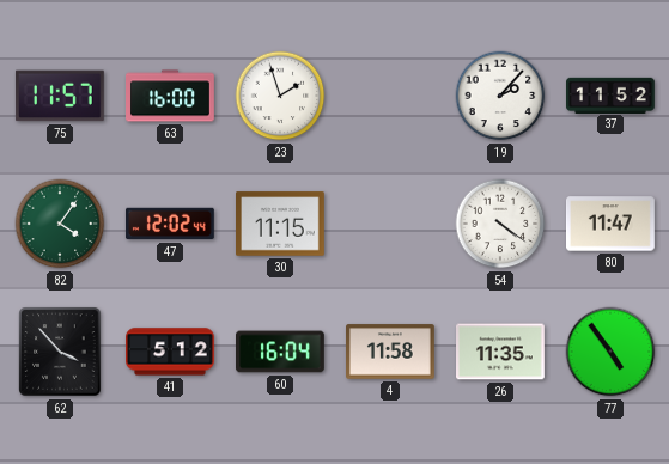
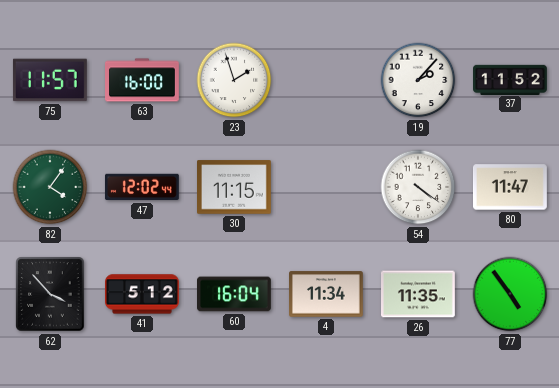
4: 11:58 -> 11:34
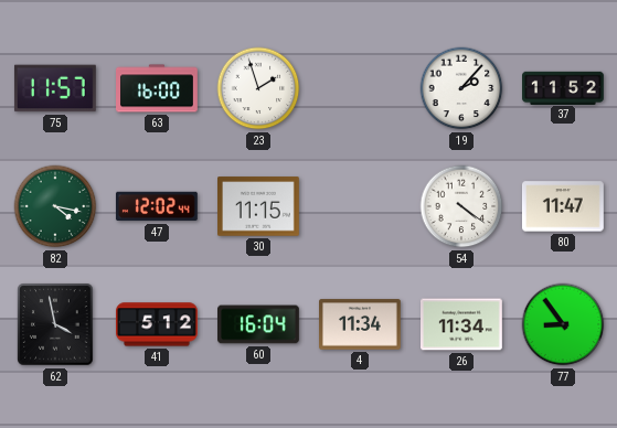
82: 4:06 -> 4:17
62: 3:53 -> 3:58
26: 11:35 -> 11:34
77: 4:54 -> 8:54
